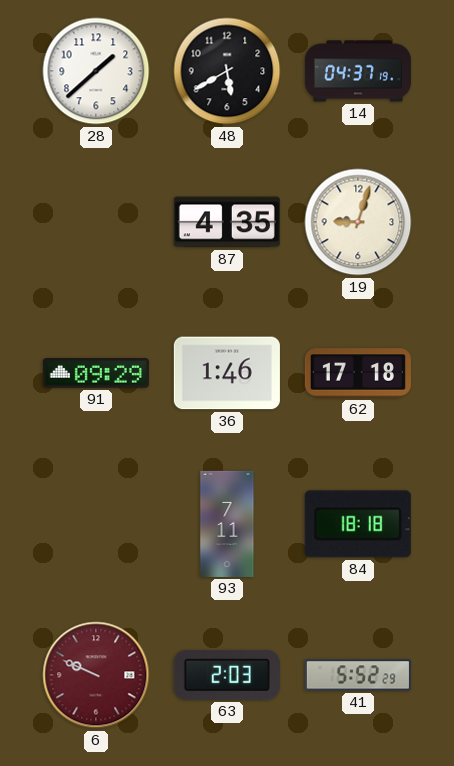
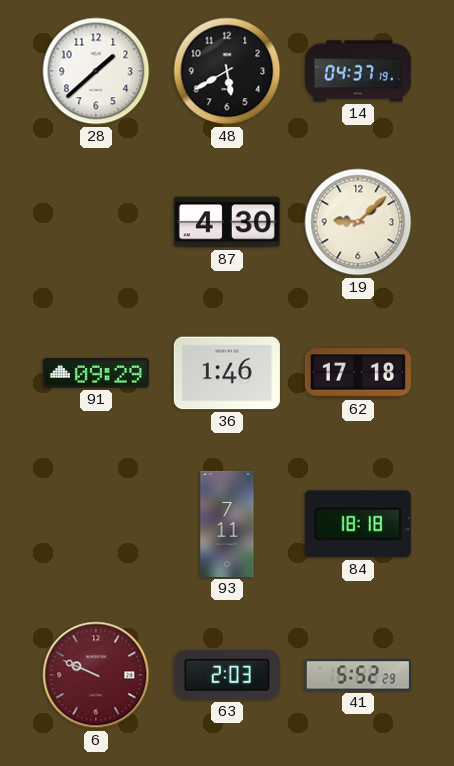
87: 4:35 -> 4:30
19: 9:03 -> 9:08
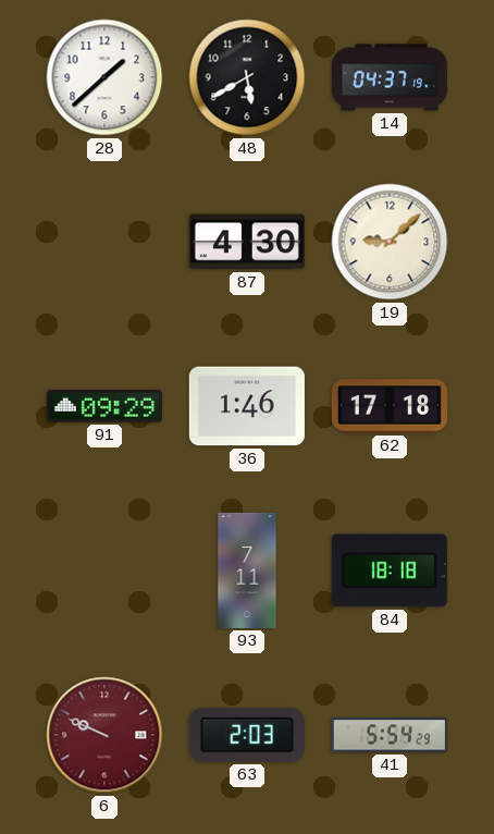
41: 5:52 -> 5:54
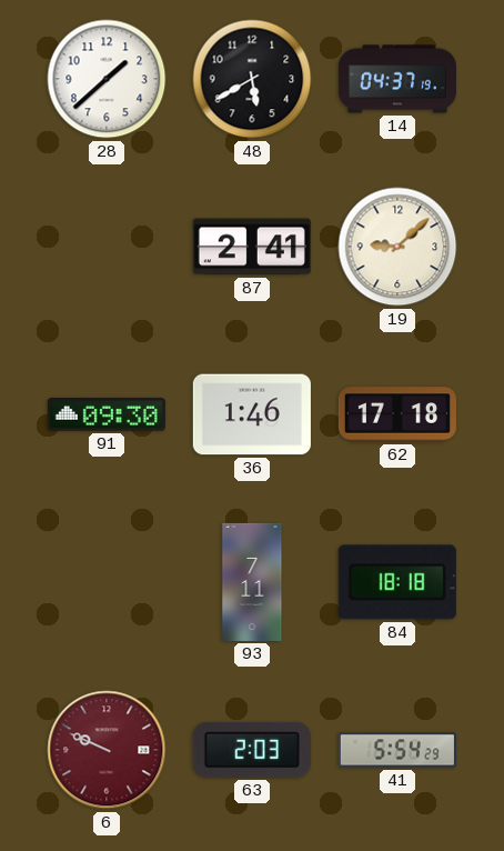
87: 4:30 -> 2:41
91: 09:29 -> 09:30
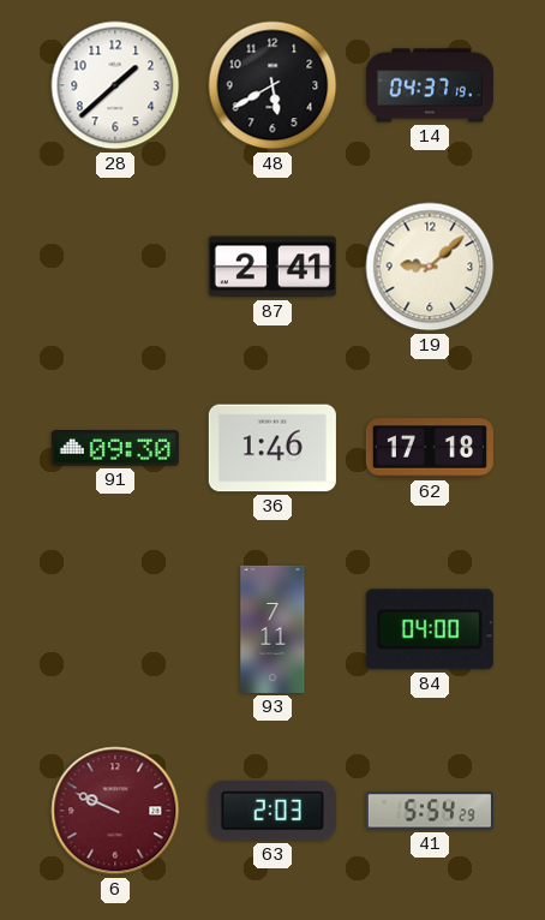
84: 18:18 -> 04:00
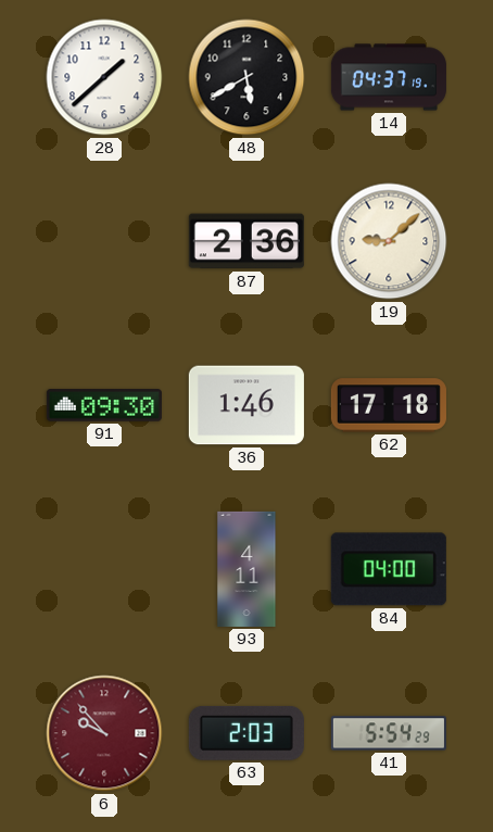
87: 2:41 -> 2:36
93: 7:11 -> 4:11
6: 9:49 -> 9:53
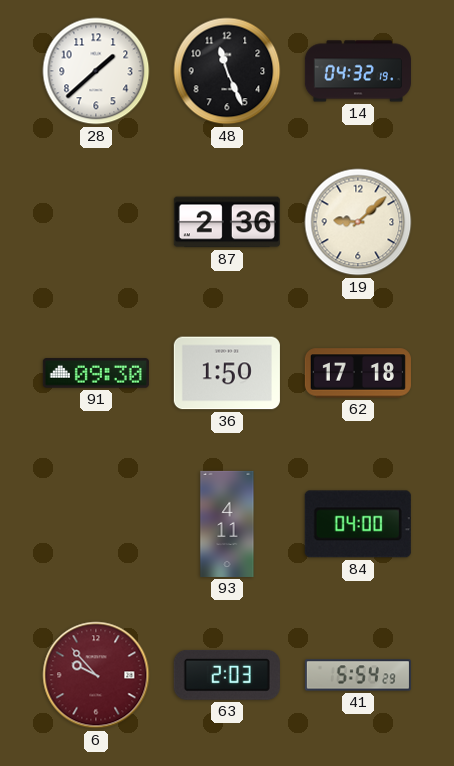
48: 5:40 -> 11:26
14: 04:37 -> 04:32
36: 1:46 -> 1:50
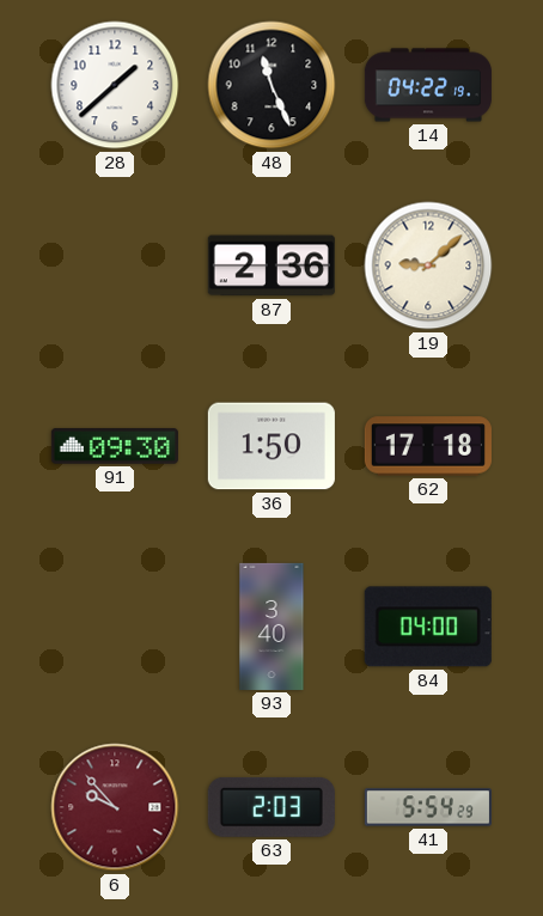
14: 04:32 -> 04:22
93: 4:11 -> 3:40
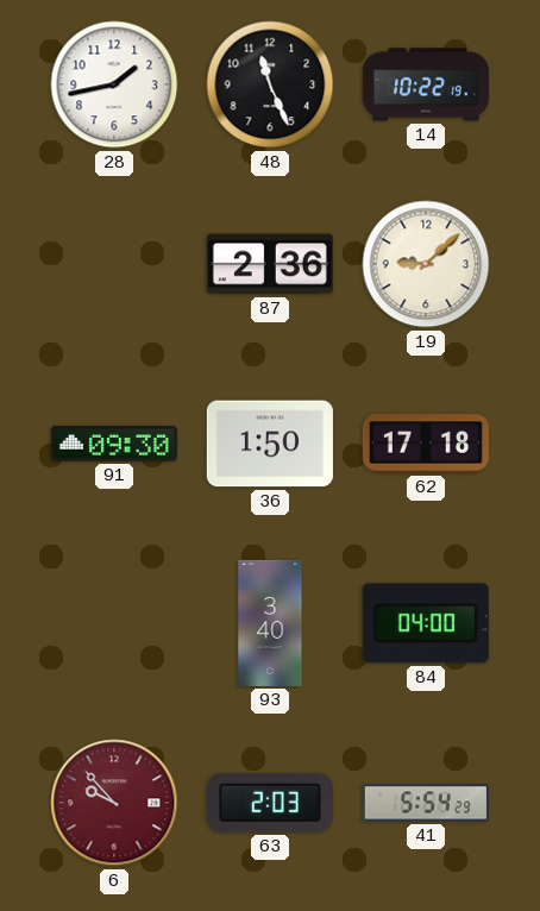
28: 1:38 -> 1:43
14: 04:22 -> 10:22
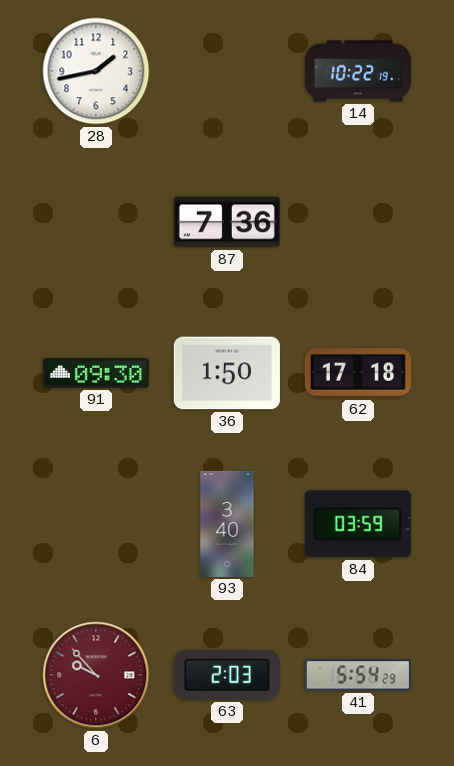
48: 11:26 -> none
87: 2:36 -> 7:36
19: 9:08 -> none
84: 04:00 -> 03:59
